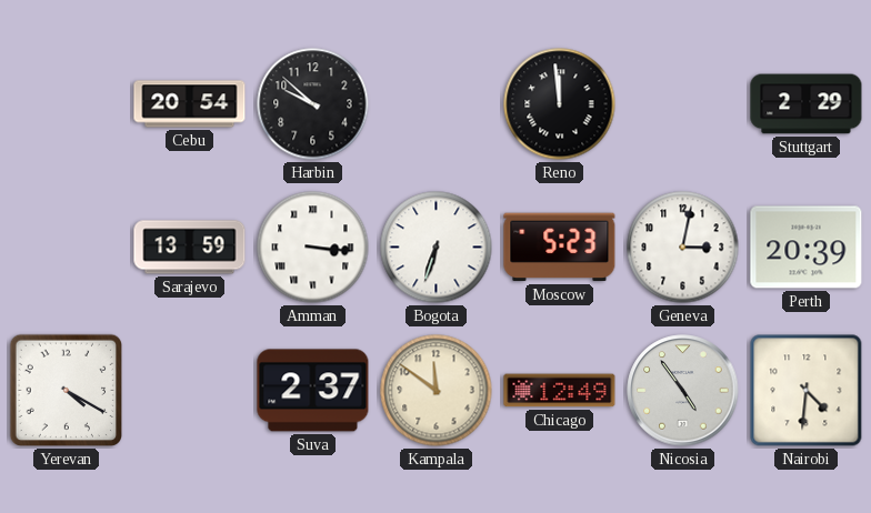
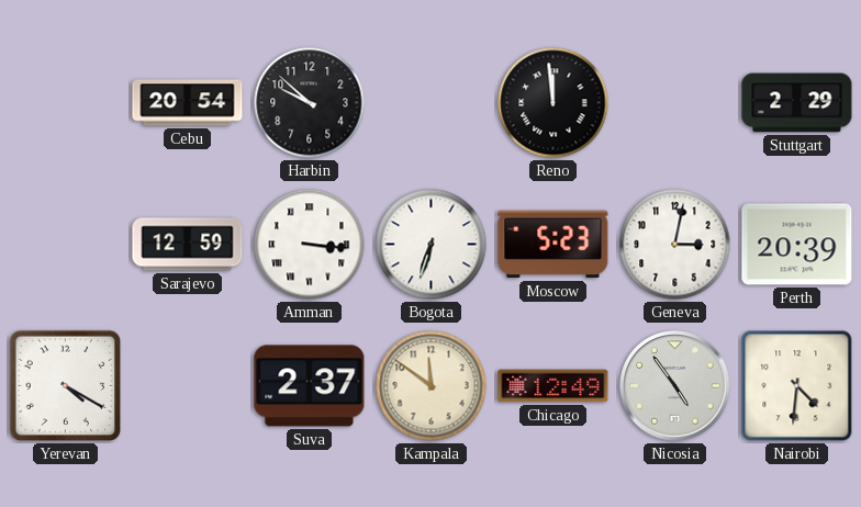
Sarajevo: 13:59 -> 12:59
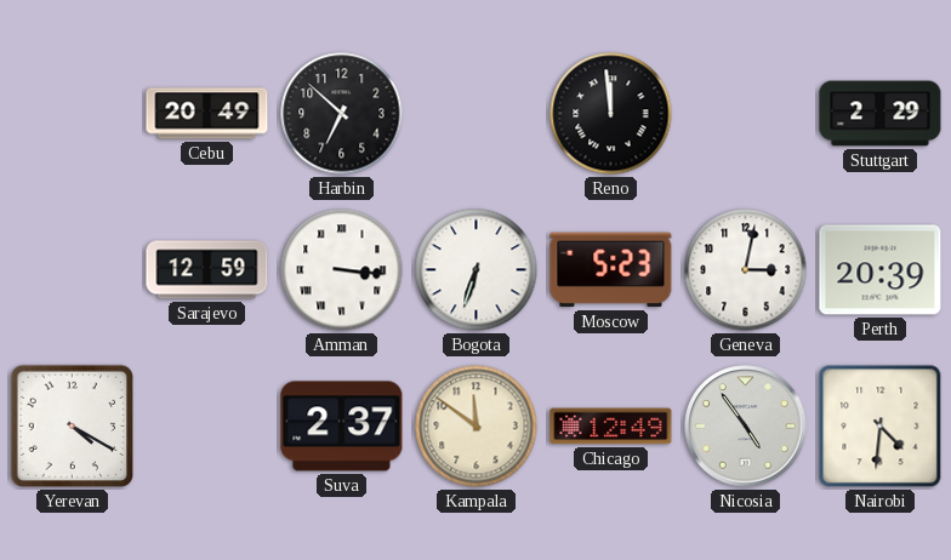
Cebu: 20:54 -> 20:49
Harbin: 9:52 -> 6:52
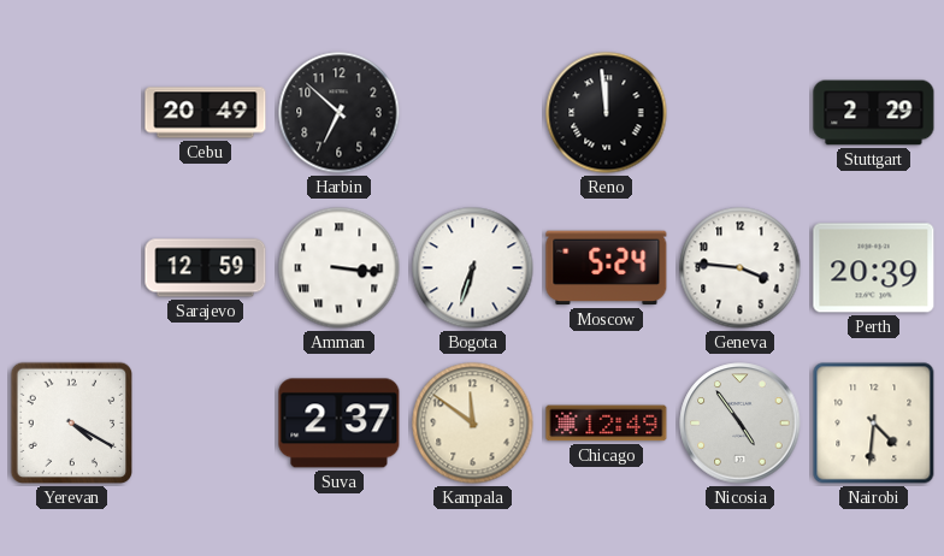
Moscow: 5:23 -> 5:24
Geneva: 3:02 -> 3:46
